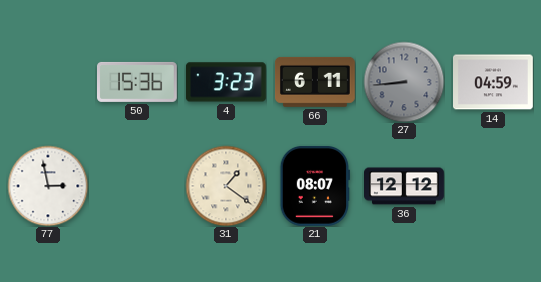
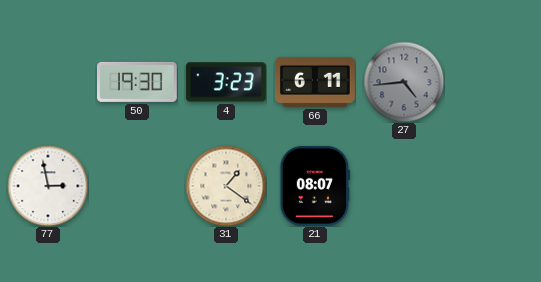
50: 15:36 -> 19:30
27: 8:44 -> 4:44
14: 04:59 -> none
36: 12:12 -> none
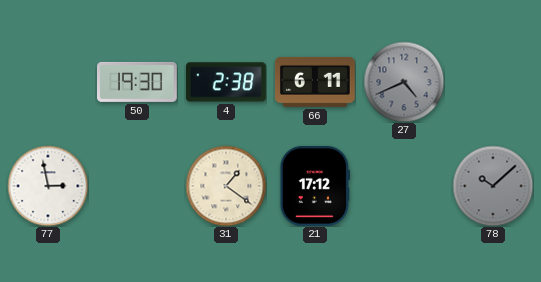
4: 3:23 -> 2:38
27: 4:44 -> 4:41
21: 08:07 -> 17:12
78: none -> 10:08
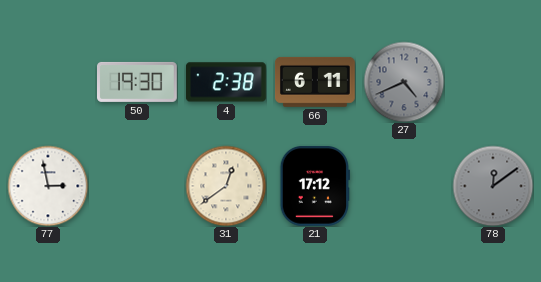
31: 1:21 -> 12:39
78: 10:08 -> 12:09
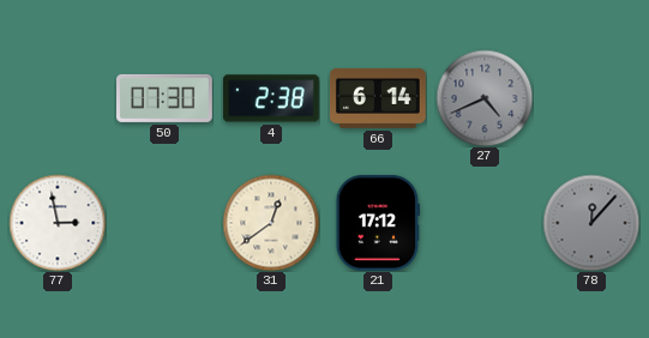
50: 19:30 -> 07:30
66: 6:11 -> 6:14
78: 12:09 -> 12:07
